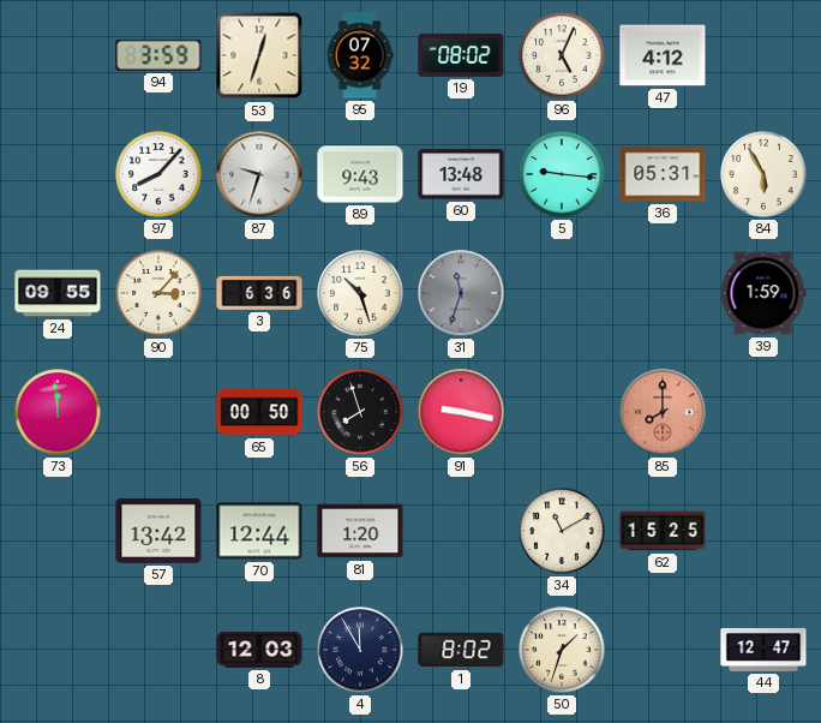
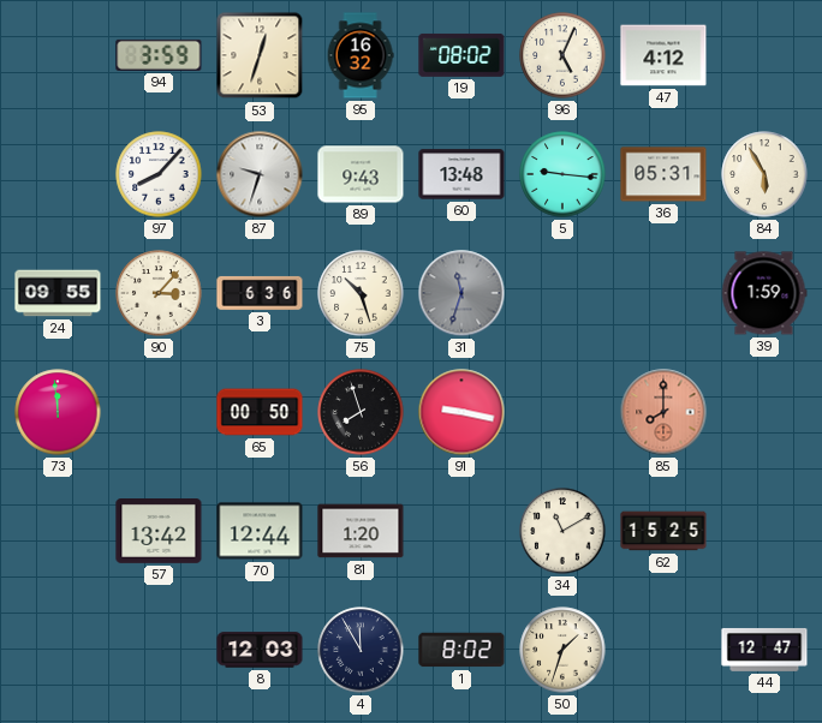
95: 07:32 -> 16:32
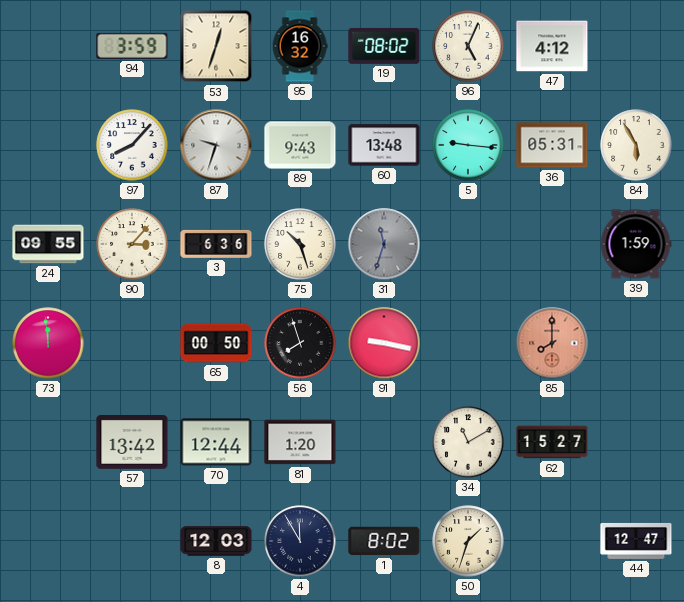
62: 15:25 -> 15:27
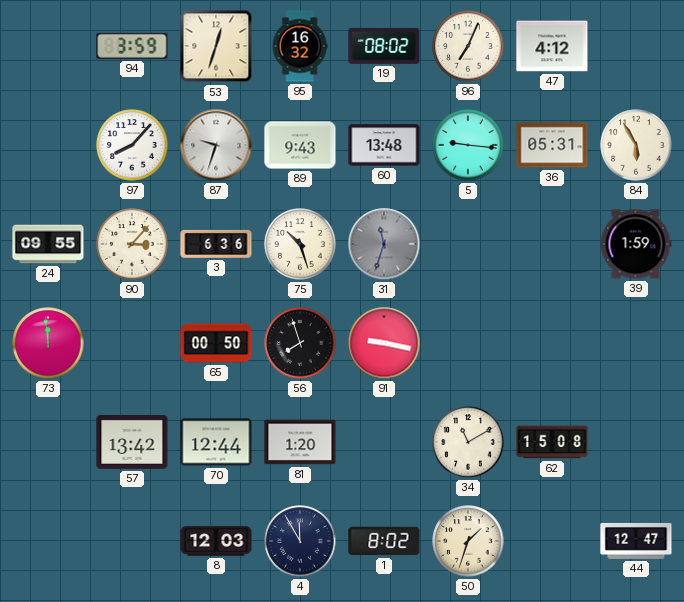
96: 5:04 -> 7:04
85: 8:00 -> none
62: 15:27 -> 15:08
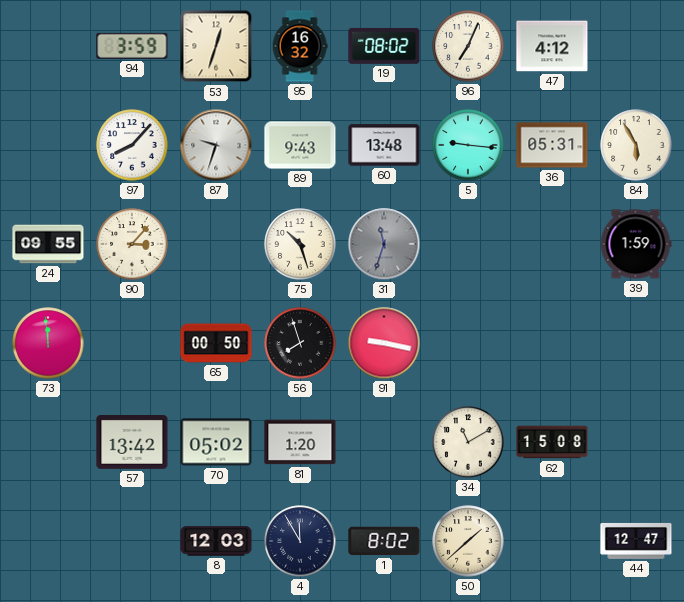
3: 6:36 -> none
70: 12:44 -> 05:02
50: 1:33 -> 1:38
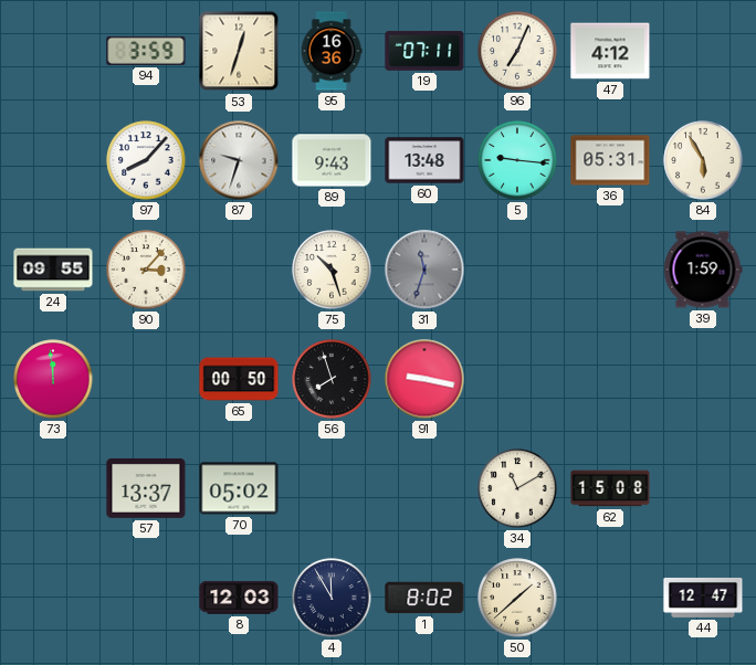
95: 16:32 -> 16:36
19: 08:02 -> 07:11
57: 13:42 -> 13:37
81: 1:20 -> none
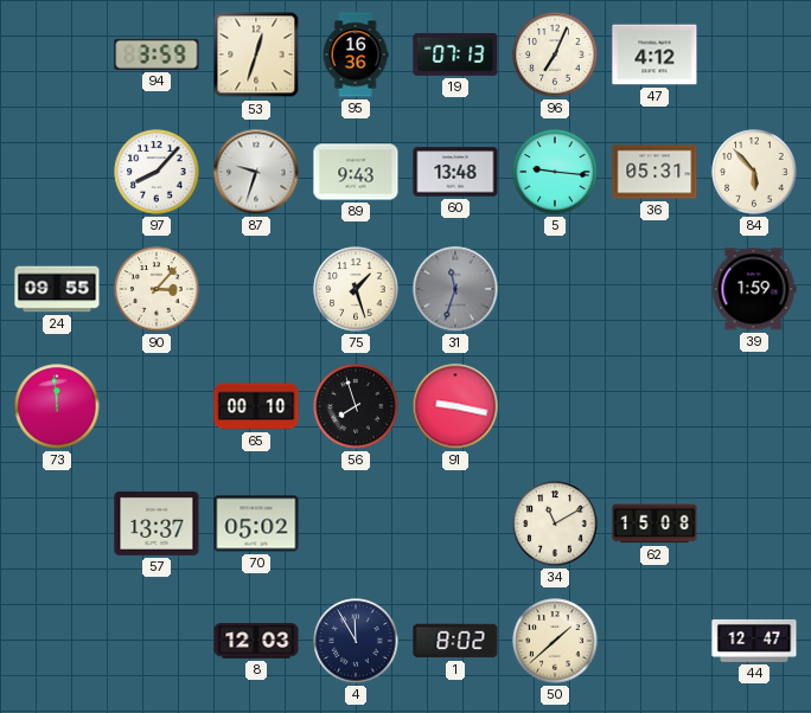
19: 07:11 -> 07:13
84: 5:55 -> 5:53
75: 10:27 -> 1:27
65: 00:50 -> 00:10
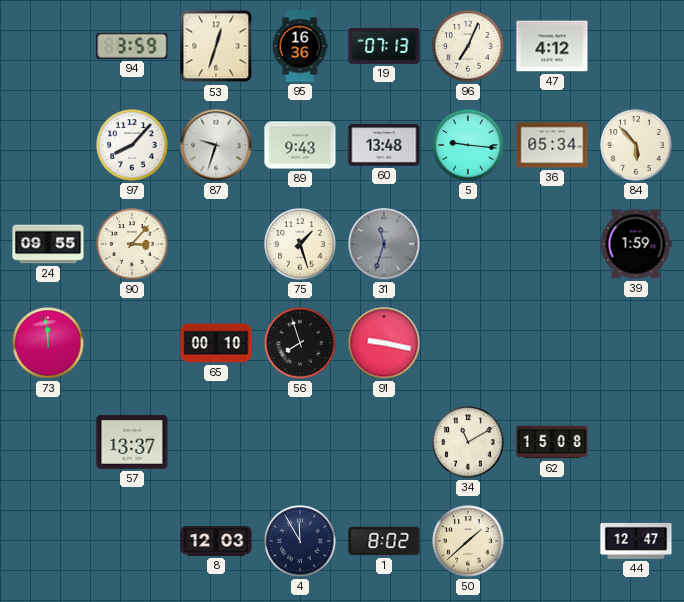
36: 05:31 -> 05:34
70: 05:02 -> none
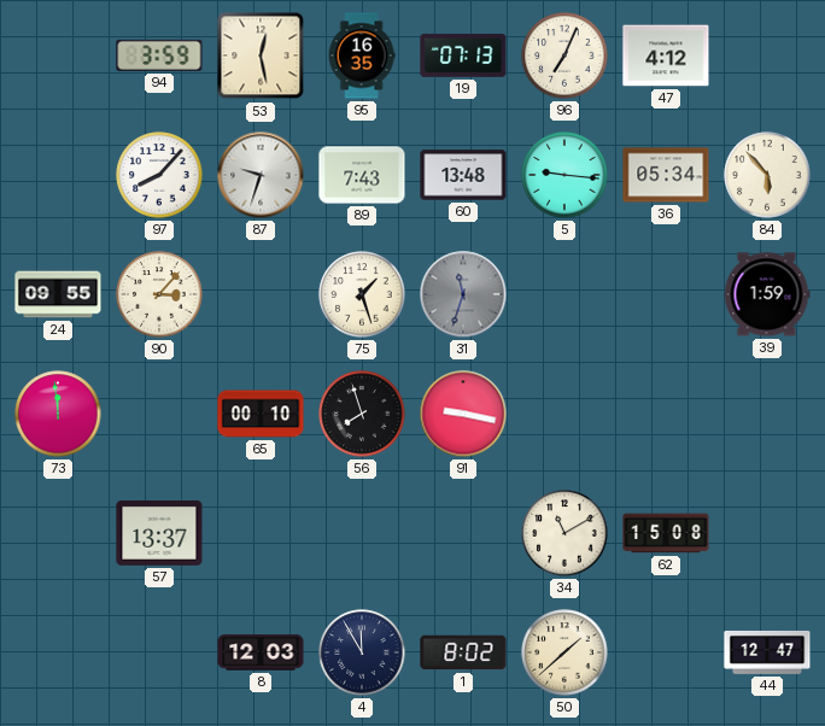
53: 12:33 -> 12:28
95: 16:36 -> 16:35
89: 9:43 -> 7:43
